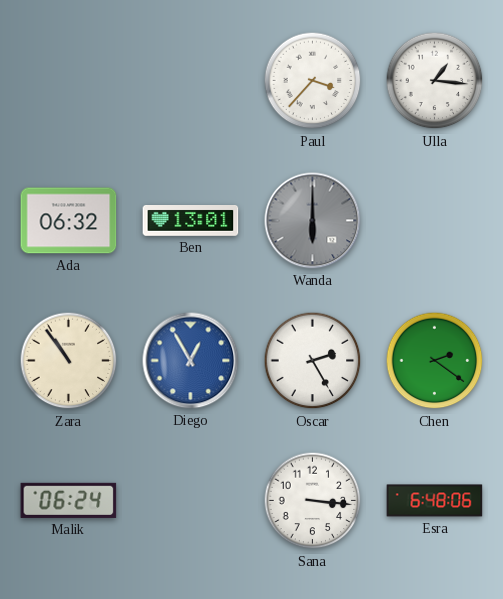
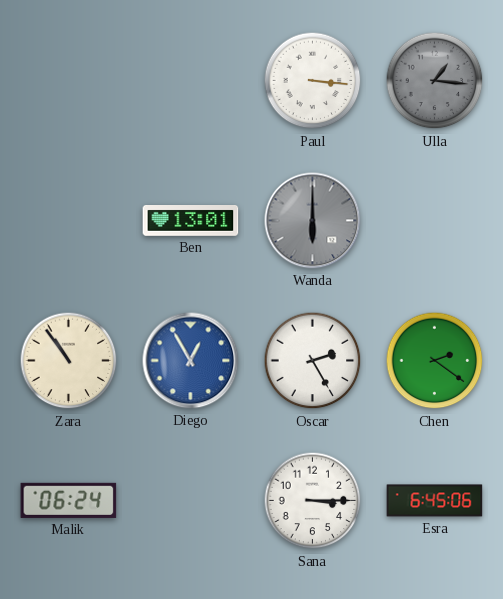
Paul: 3:37 -> 3:16
Ulla dial: white -> grey
Ada: 06:32 -> none
Sana: 3:16 -> 3:15
Esra: 6:48 -> 6:45
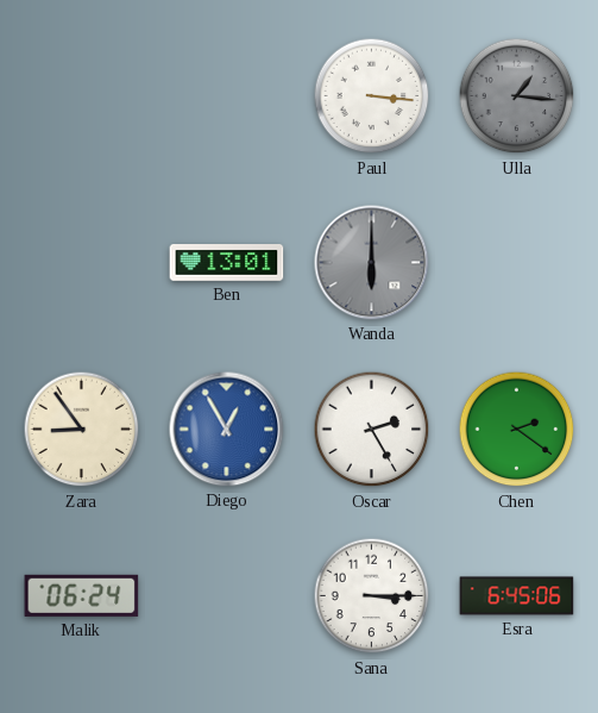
Zara: 10:54 -> 8:54
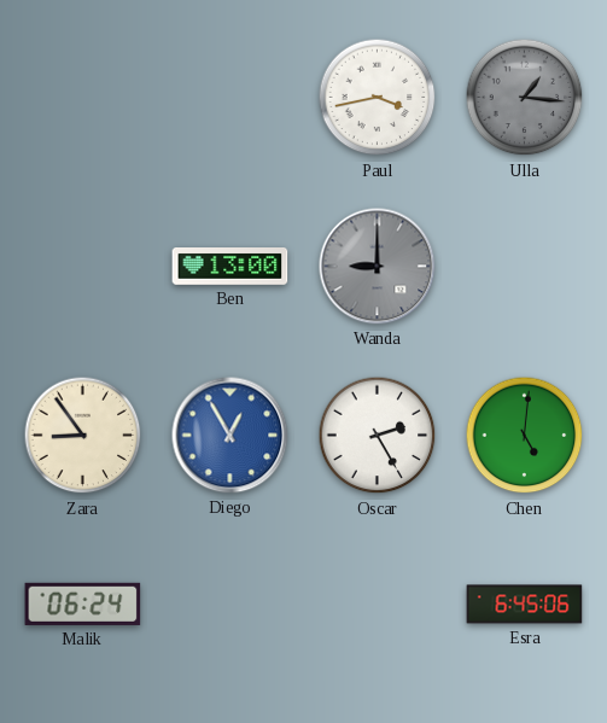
Paul: 3:16 -> 3:43
Ben: 13:01 -> 13:00
Wanda: 6:00 -> 9:00
Chen: 2:21 -> 5:01
Sana: 3:15 -> none
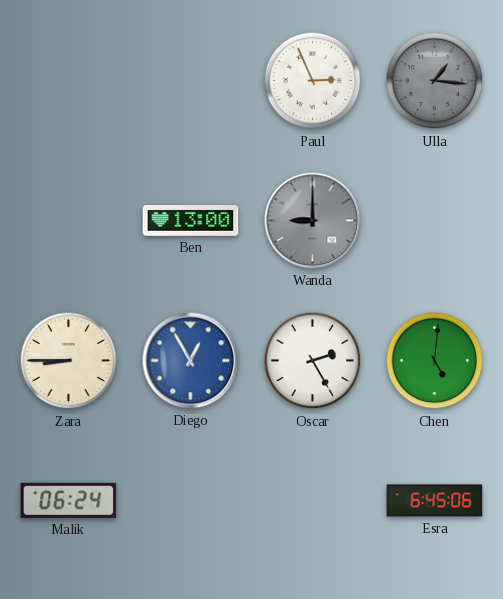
Paul: 3:43 -> 2:56
Zara: 8:54 -> 8:45
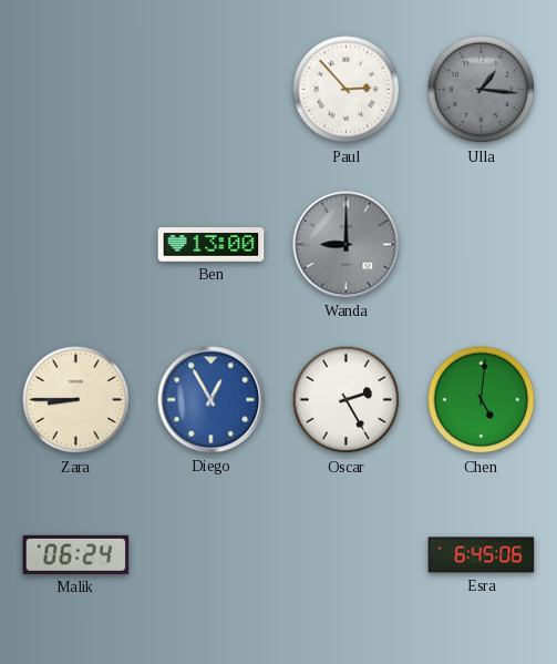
Paul: 2:56 -> 2:53
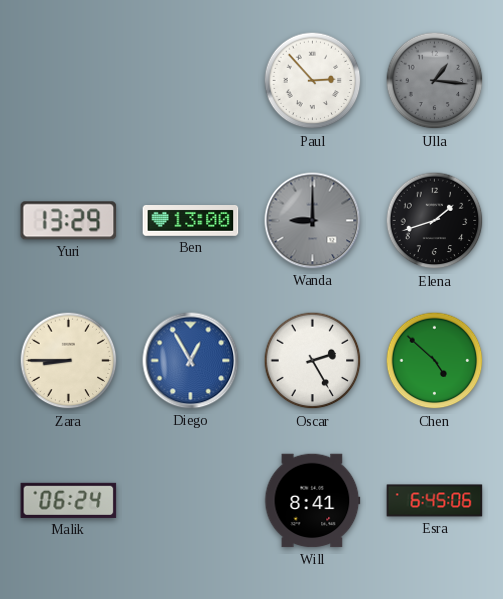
Yuri: none -> 13:29
Elena: none -> 1:42
Chen: 5:01 -> 4:52
Will: none -> 8:41
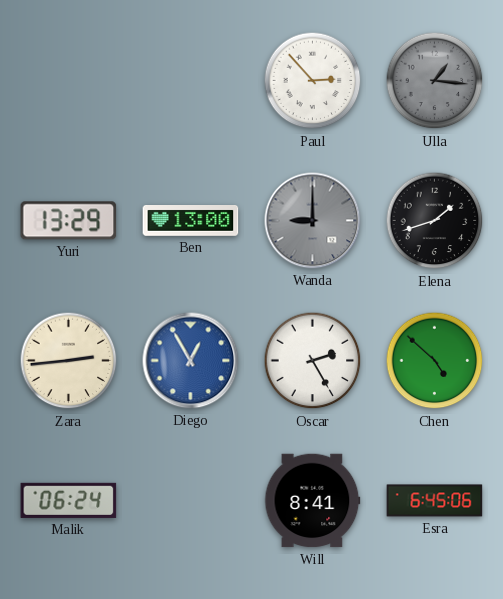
Zara: 8:45 -> 2:44
